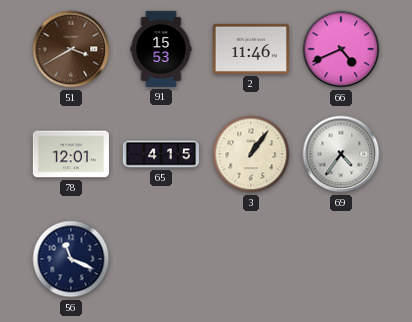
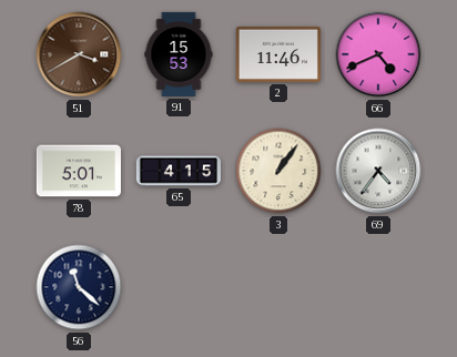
78: 12:01 -> 5:01
56: 11:19 -> 11:22
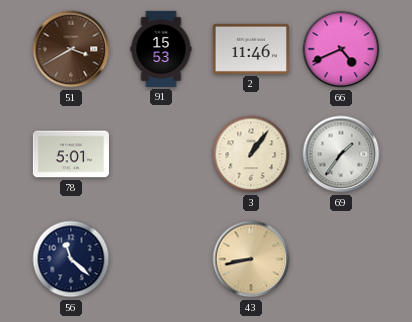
65: 4:15 -> none
69: 4:36 -> 1:36
43: none -> 8:43
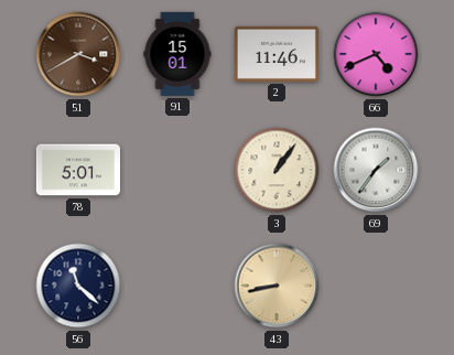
91: 15:53 -> 15:01
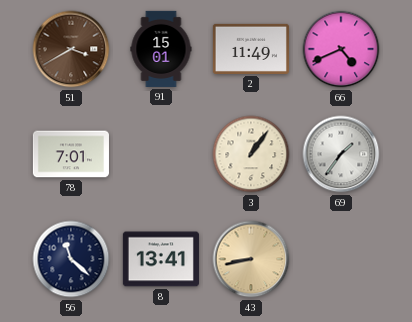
2: 11:46 -> 11:49
78: 5:01 -> 7:01
8: none -> 13:41
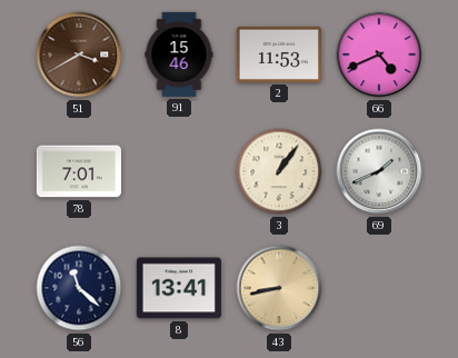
91: 15:01 -> 15:46
2: 11:49 -> 11:53
69: 1:36 -> 1:41
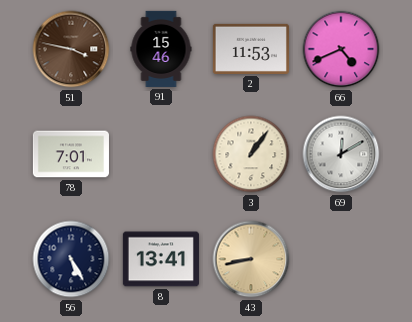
51: 3:40 -> 3:47
69: 1:41 -> 12:10
56: 11:22 -> 5:25
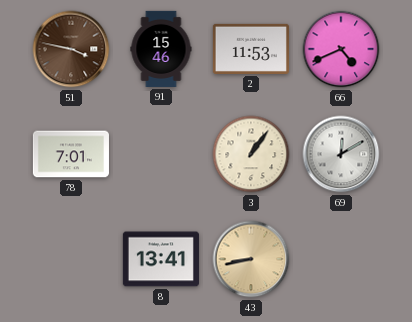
56: 5:25 -> none
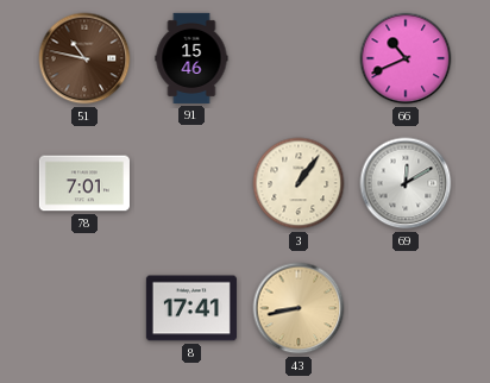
51: 3:47 -> 10:47
2: 11:53 -> none
66: 4:41 -> 10:41
8: 13:41 -> 17:41
